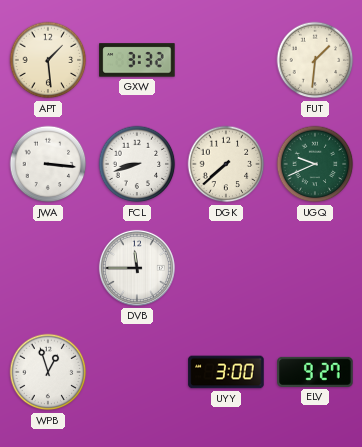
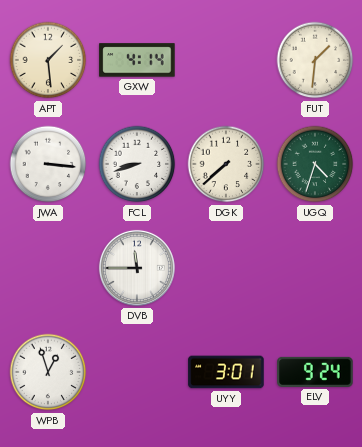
GXW: 3:32 -> 4:14
UGQ: 9:41 -> 4:33
UYY: 3:00 -> 3:01
ELV: 9:27 -> 9:24
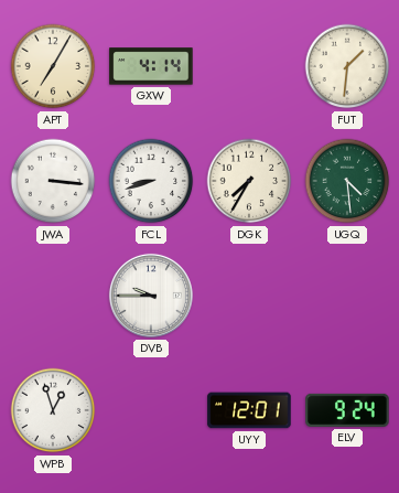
APT: 1:29 -> 7:05
DGK: 7:38 -> 7:35
UGQ: 4:33 -> 4:29
DVB: 11:45 -> 9:45
UYY: 3:01 -> 12:01
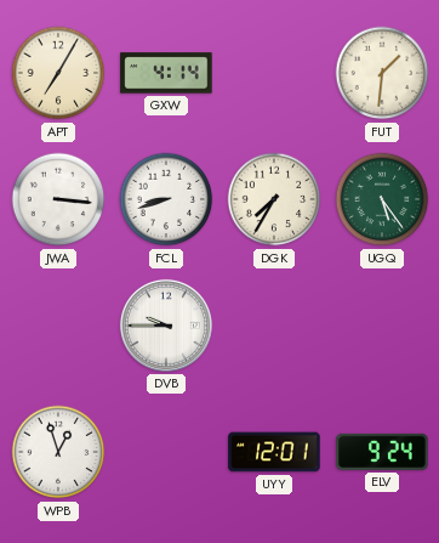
UGQ: 4:29 -> 5:24
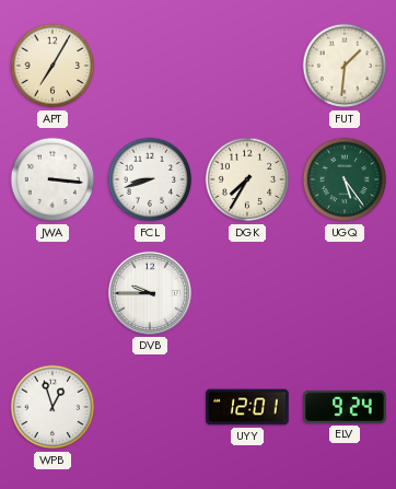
GXW: 4:14 -> none
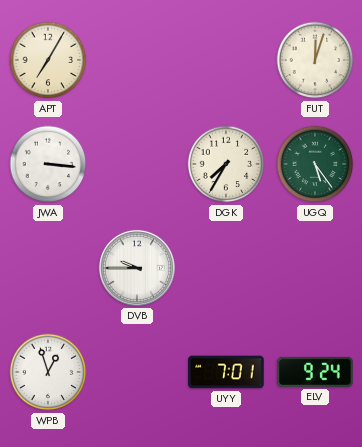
FUT: 1:31 -> 12:03
FCL: 8:42 -> none
UYY: 12:01 -> 7:01
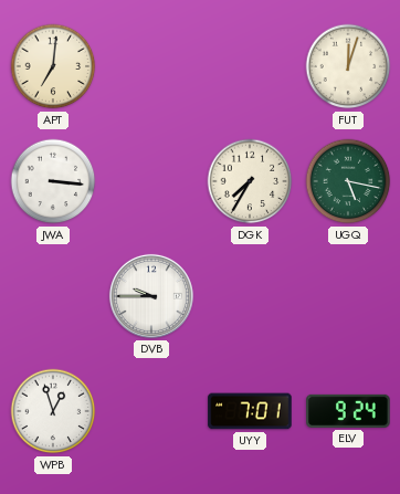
APT: 7:05 -> 7:01
UGQ: 5:24 -> 5:17
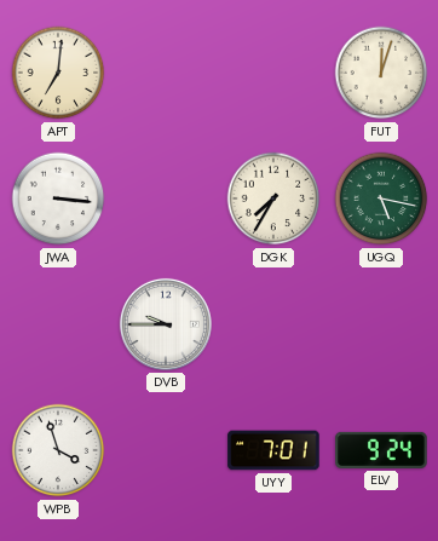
WPB: 12:57 -> 3:57
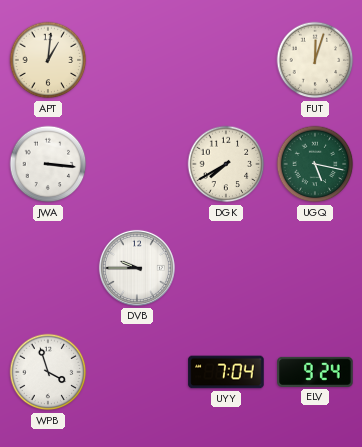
APT: 7:01 -> 1:01
DGK: 7:35 -> 7:40
UYY: 7:01 -> 7:04
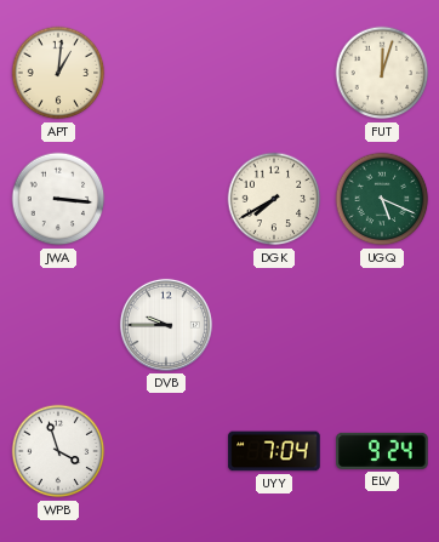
UGQ: 5:17 -> 5:19
